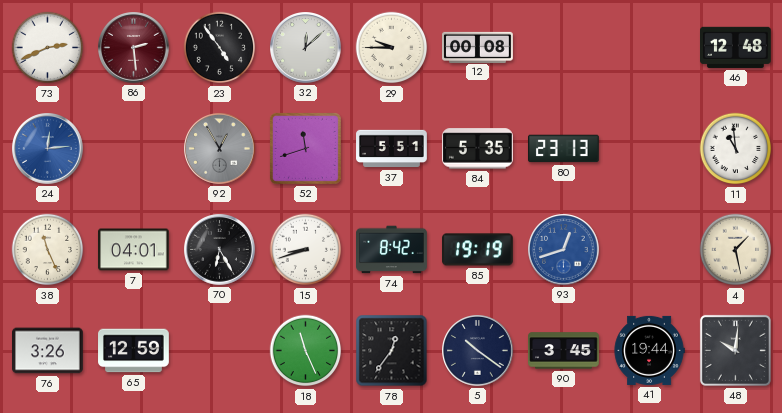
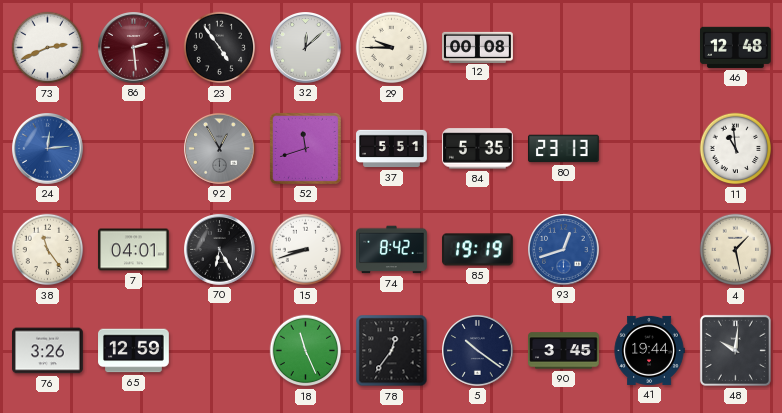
38: 11:26 -> 11:24
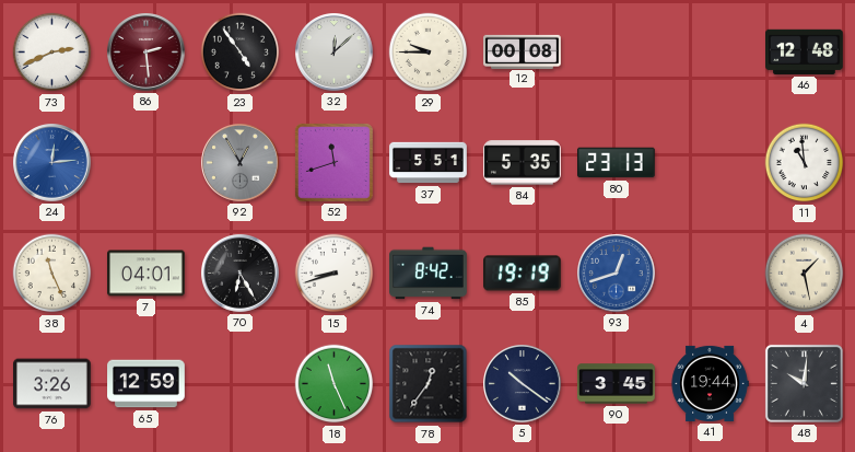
38: 11:24 -> 11:26
